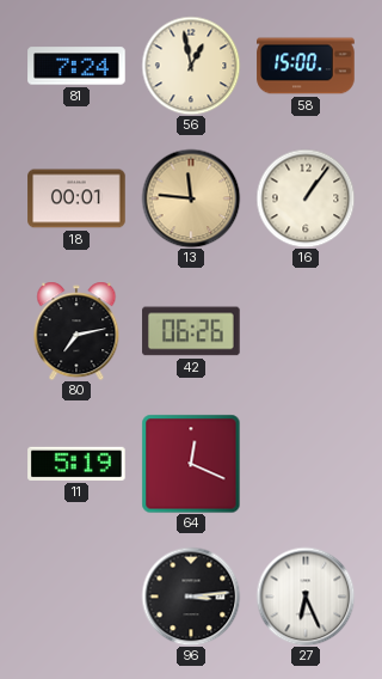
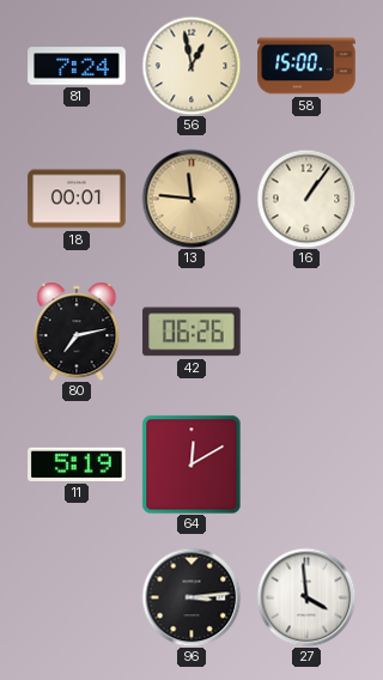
64: 12:19 -> 12:10
27: 6:26 -> 3:59
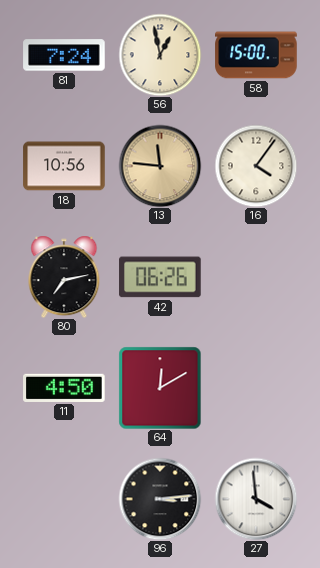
18: 00:01 -> 10:56
16: 1:06 -> 4:06
11: 5:19 -> 4:50
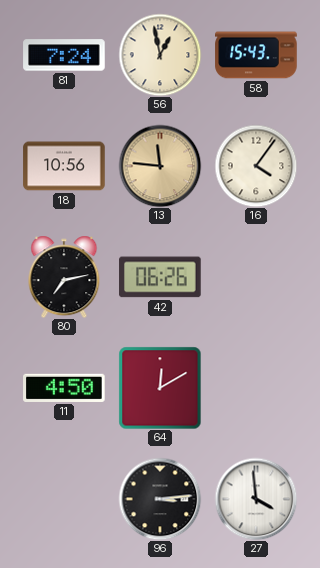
58: 15:00 -> 15:43
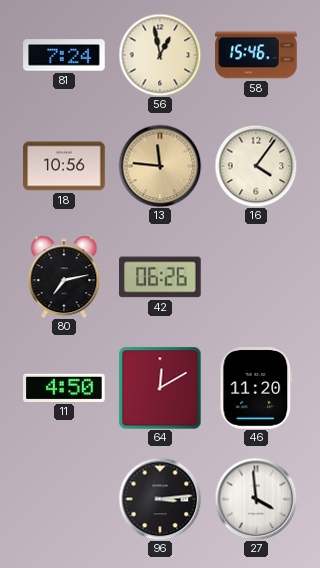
58: 15:43 -> 15:46
46: none -> 11:20
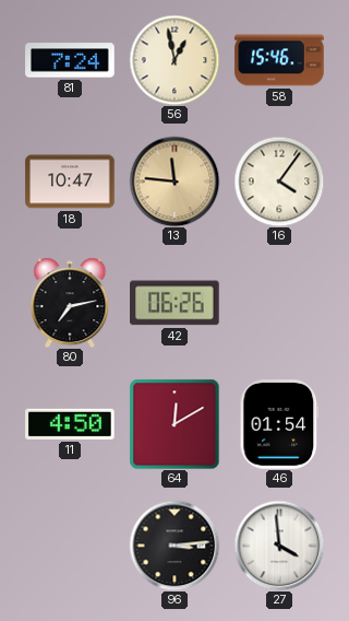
18: 10:56 -> 10:47
46: 11:20 -> 01:54
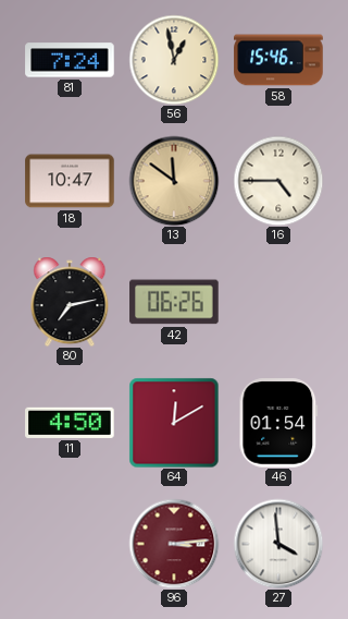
13: 11:46 -> 11:51
16: 4:06 -> 4:45
96 dial: black -> burgundy
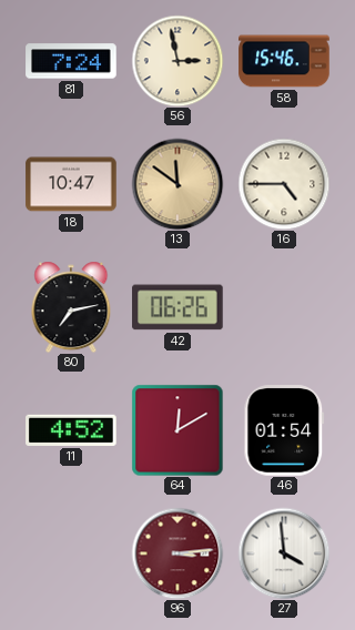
56: 12:58 -> 2:58
11: 4:50 -> 4:52
